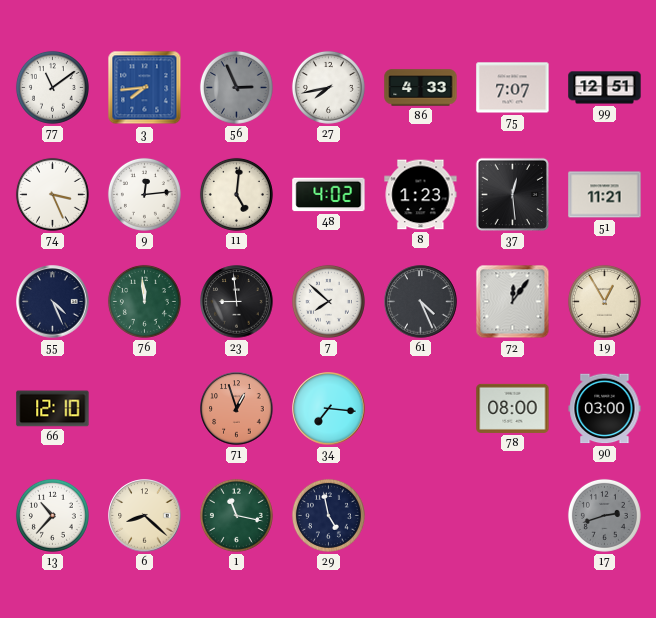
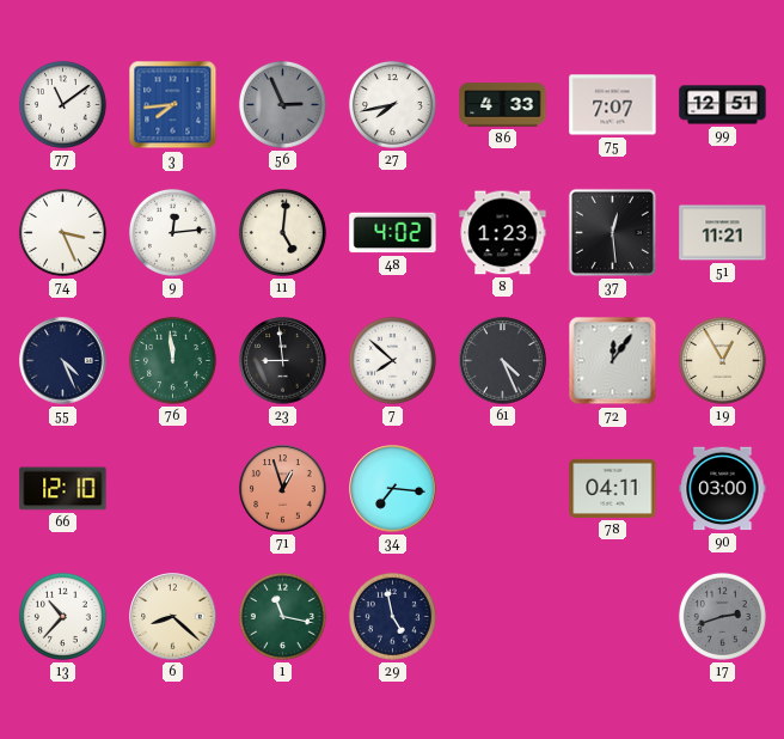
78: 08:00 -> 04:11
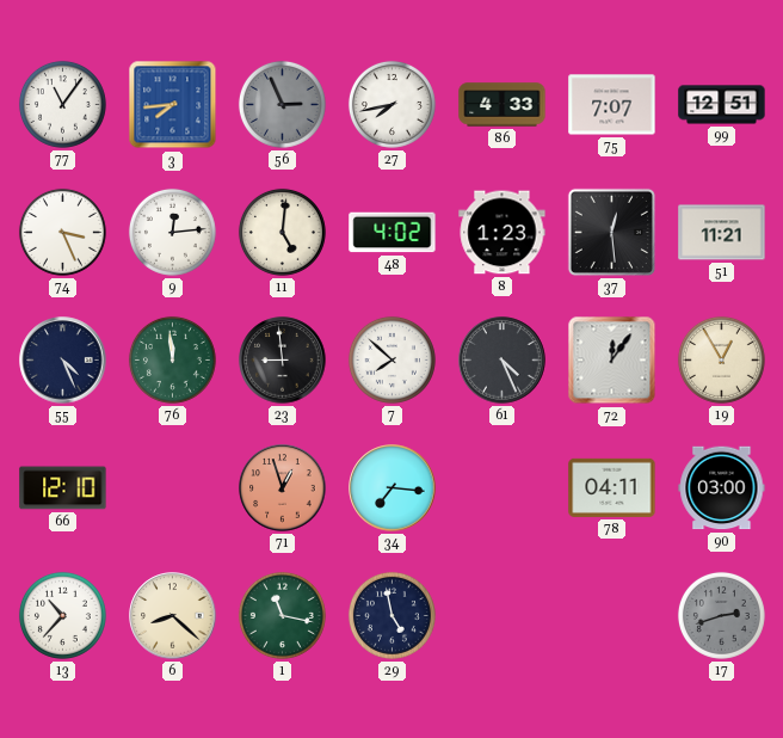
77: 11:09 -> 11:06
